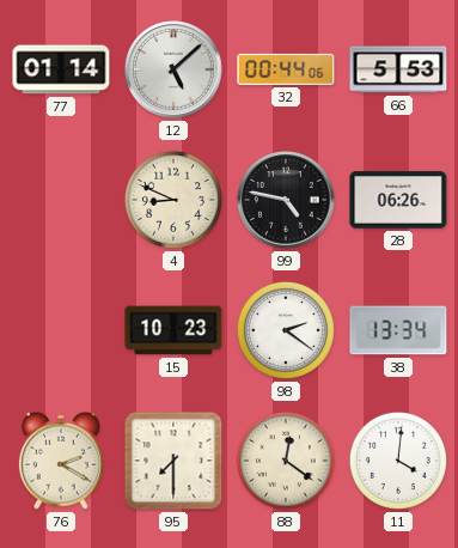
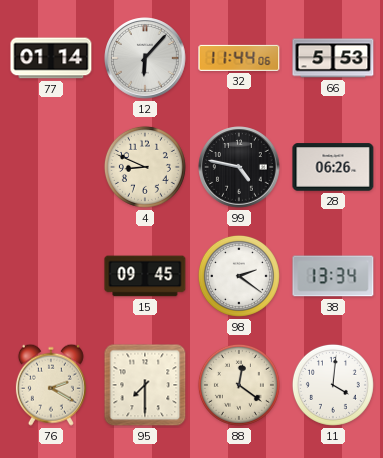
12: 5:08 -> 6:07
32: 00:44 -> 11:44
15: 10:23 -> 09:45
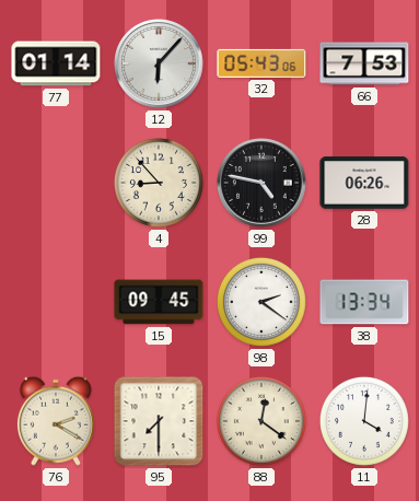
32: 11:44 -> 05:43
66: 5:53 -> 7:53
4: 8:49 -> 8:53
